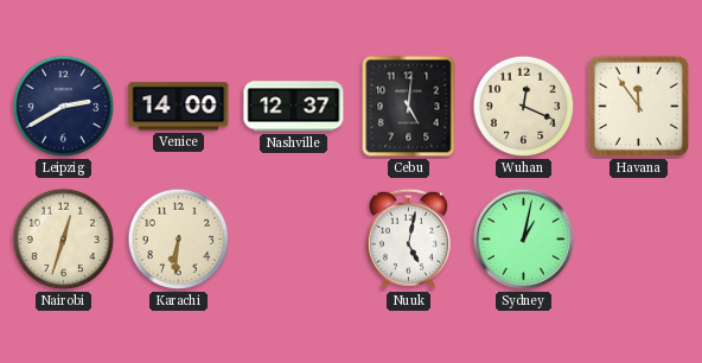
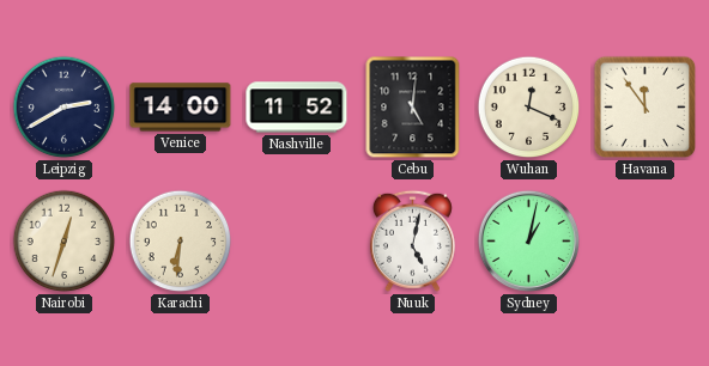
Nashville: 12:37 -> 11:52
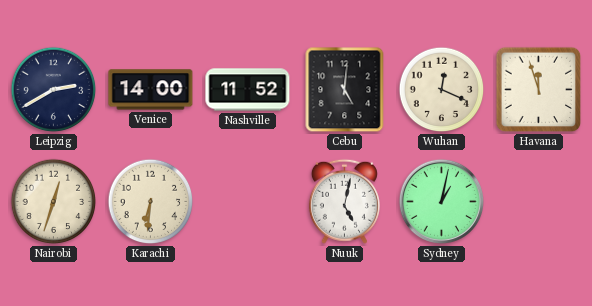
Havana: 11:54 -> 11:57
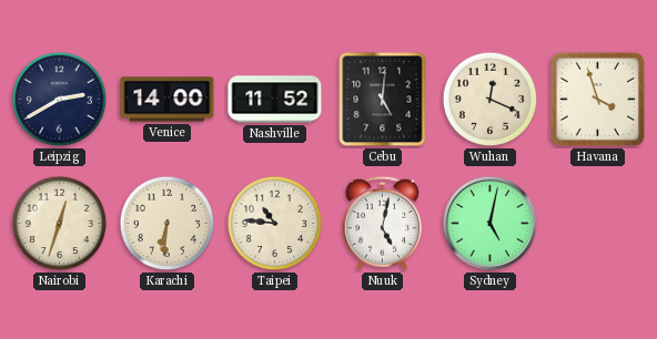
Havana: 11:57 -> 3:57
Taipei: none -> 10:46
Sydney: 1:02 -> 5:02
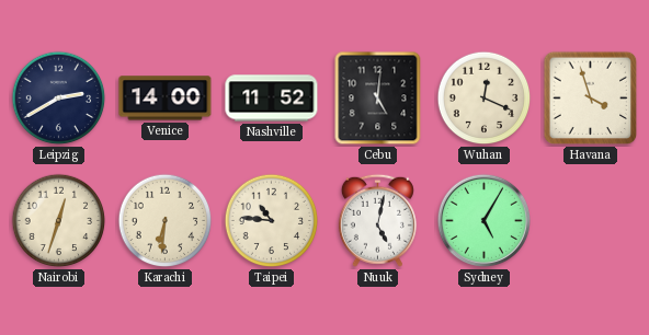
Sydney: 5:02 -> 5:05
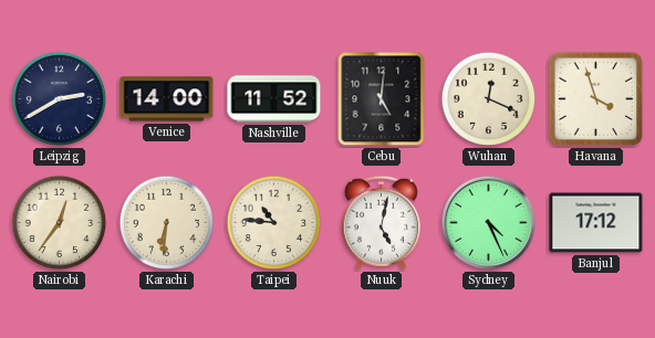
Nairobi: 12:33 -> 12:36
Sydney: 5:05 -> 4:26
Banjul: none -> 17:12
